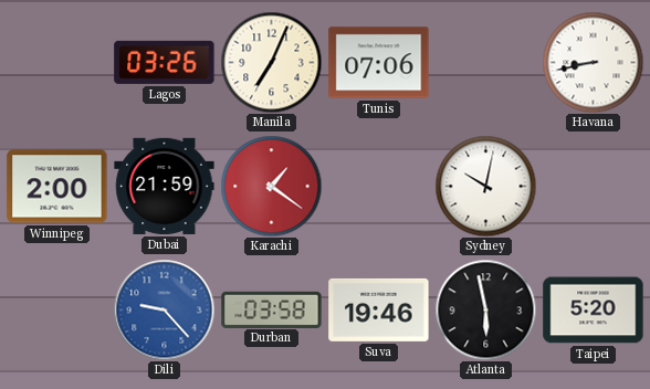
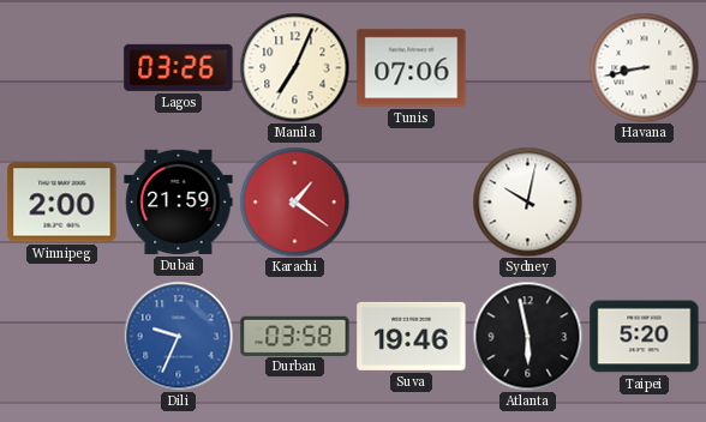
Dili: 9:23 -> 9:34
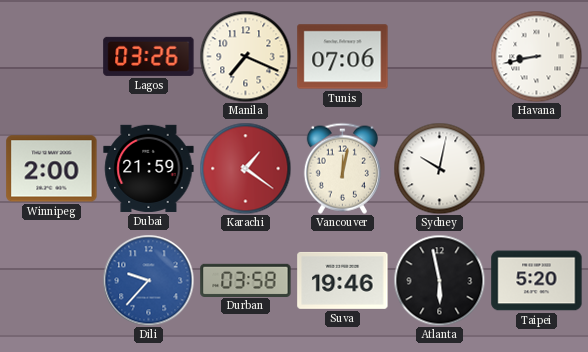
Manila: 7:04 -> 7:19
Vancouver: none -> 12:02
Dili: 9:34 -> 9:37
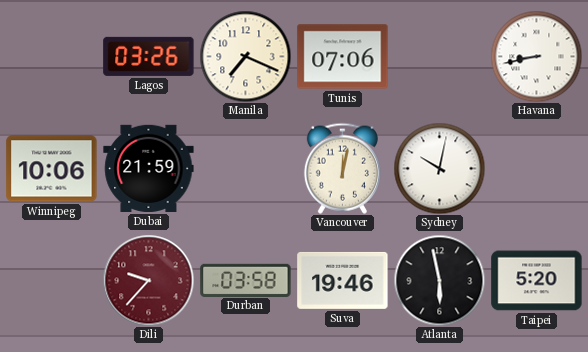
Winnipeg: 2:00 -> 10:06
Karachi: 1:21 -> none
Dili dial: blue -> burgundy
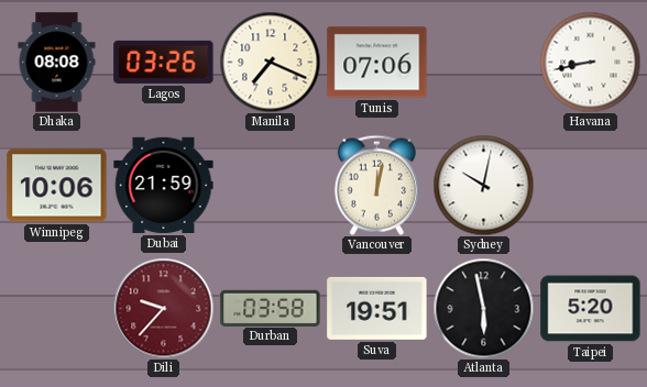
Dhaka: none -> 08:08
Suva: 19:46 -> 19:51
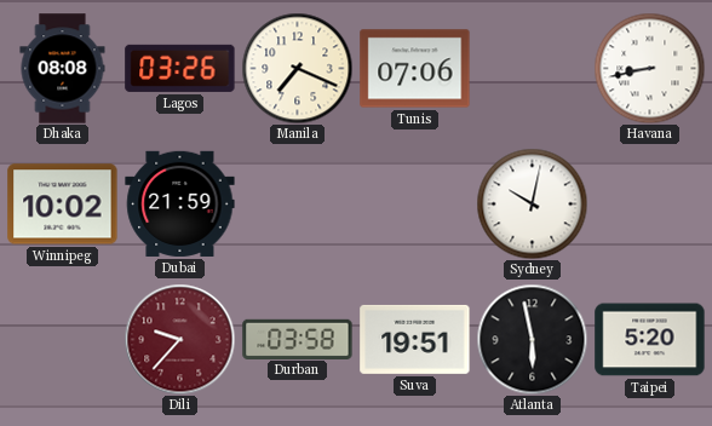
Winnipeg: 10:06 -> 10:02
Vancouver: 12:02 -> none
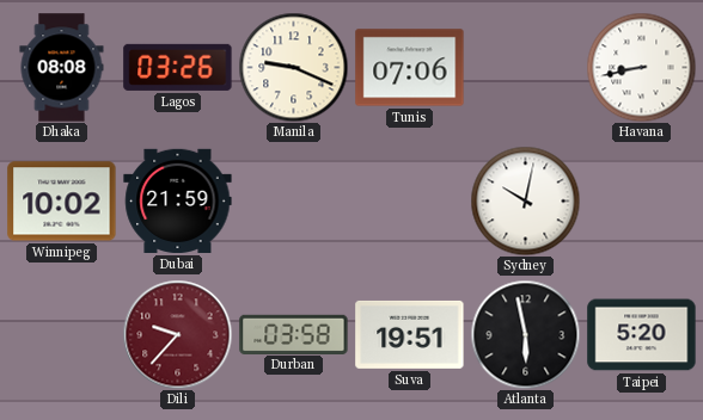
Manila: 7:19 -> 9:19
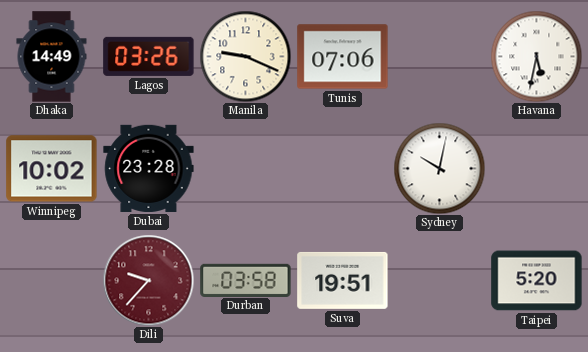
Dhaka: 08:08 -> 14:49
Havana: 8:43 -> 5:32
Dubai: 21:59 -> 23:28
Atlanta: 5:58 -> none
